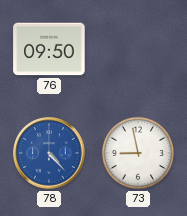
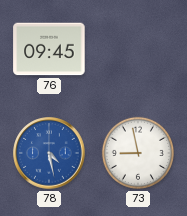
76: 09:50 -> 09:45
78: 4:23 -> 4:28
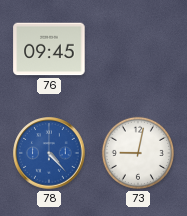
78: 4:28 -> 4:23
73: 8:58 -> 9:02
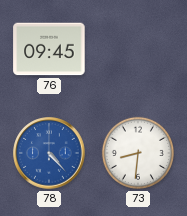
73: 9:02 -> 8:31
